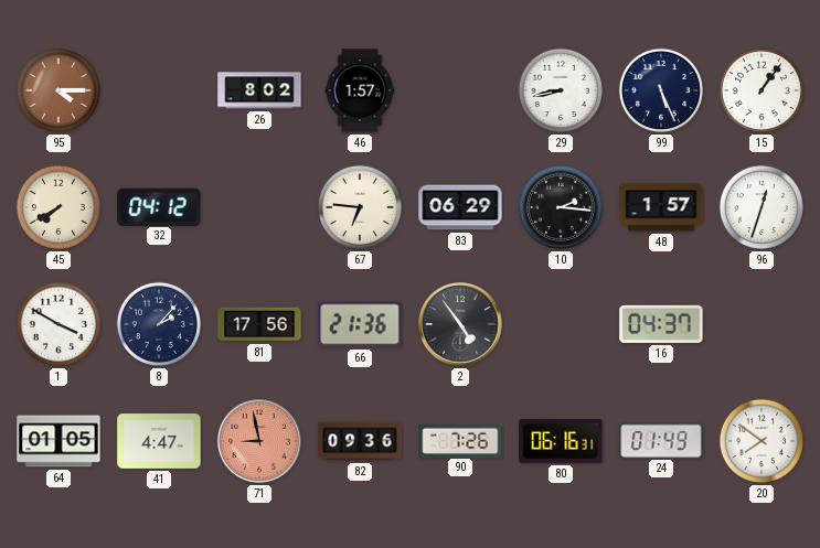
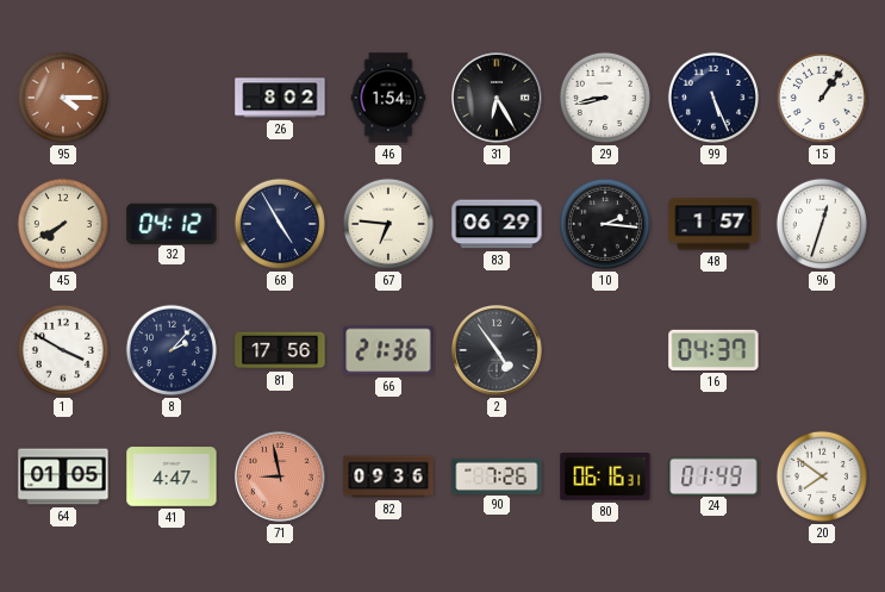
46: 1:57 -> 1:54
31: none -> 6:25
68: none -> 4:55
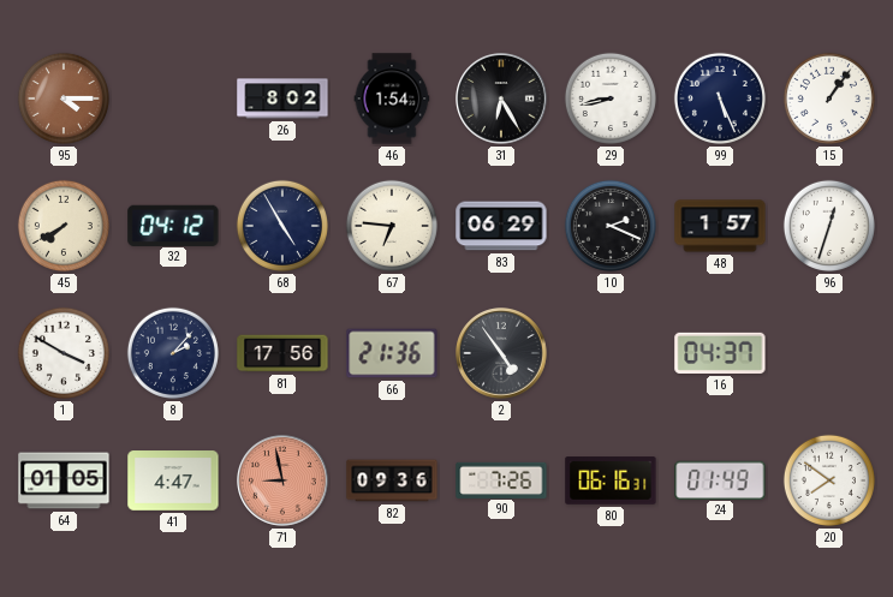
10: 2:16 -> 2:19
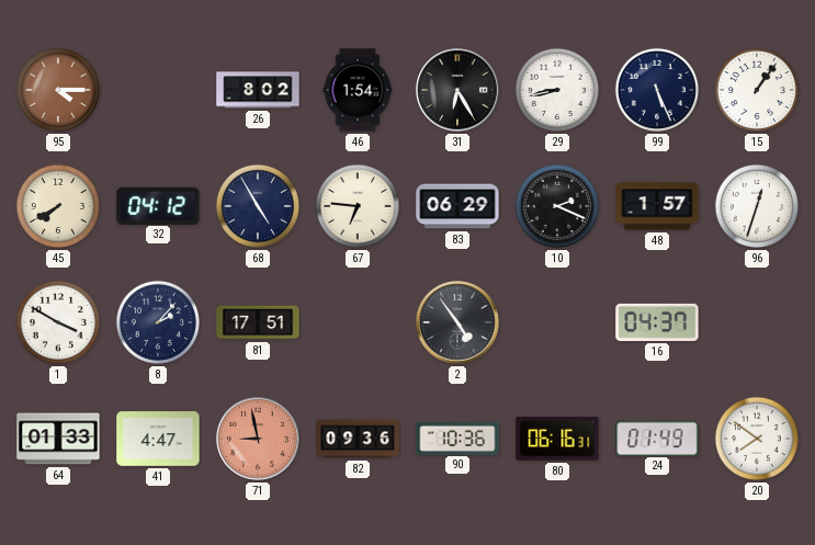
81: 17:56 -> 17:51
66: 21:36 -> none
64: 01:05 -> 01:33
90: 7:26 -> 10:36
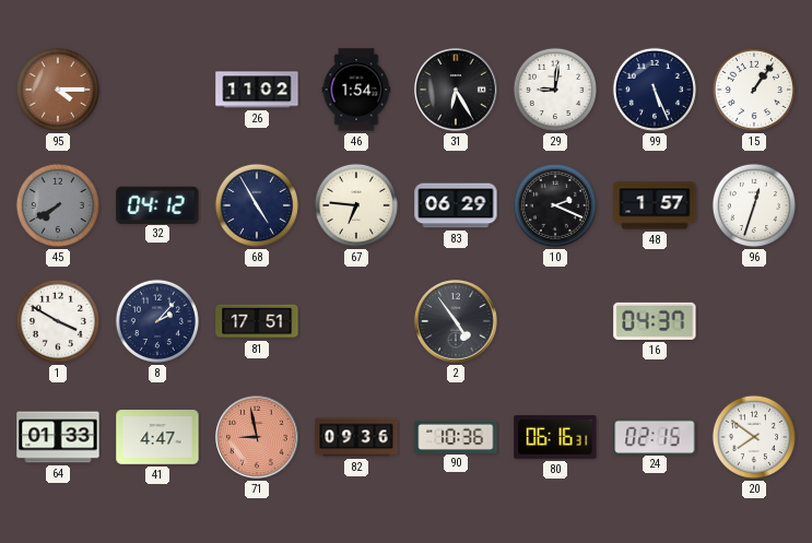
26: 8:02 -> 11:02
29: 8:43 -> 9:01
45 dial: cream -> grey
24: 01:49 -> 02:15
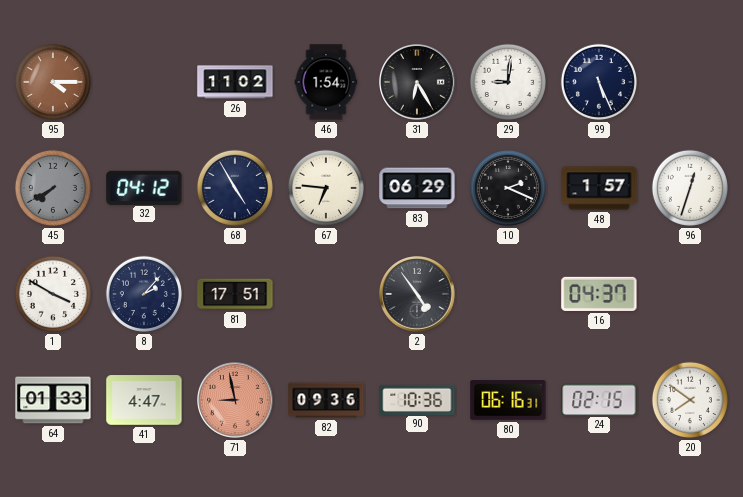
15: 1:06 -> none
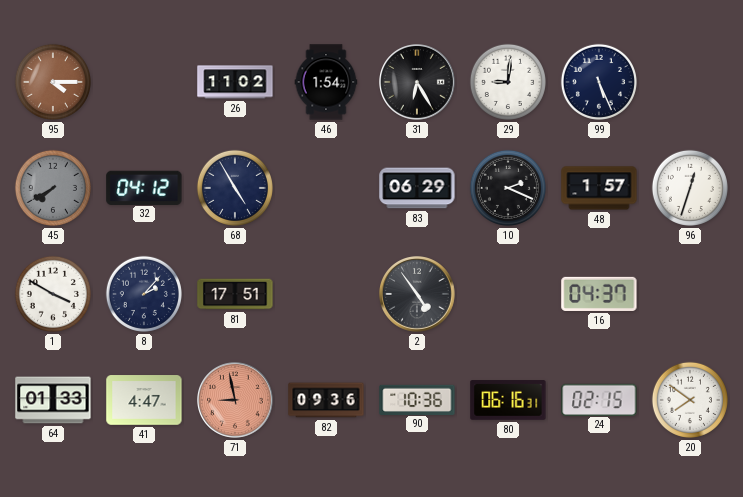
67: 6:46 -> none
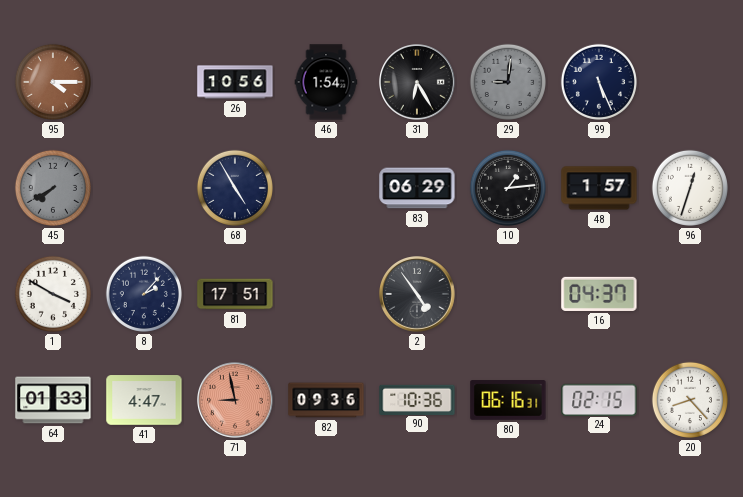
26: 11:02 -> 10:56
29 dial: white -> grey
32: 04:12 -> none
10: 2:19 -> 1:14
20: 7:51 -> 8:23
